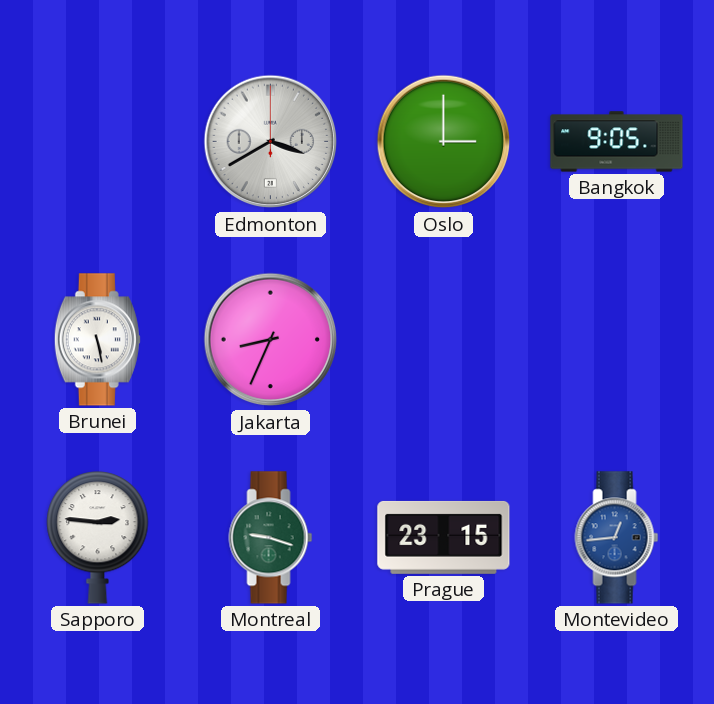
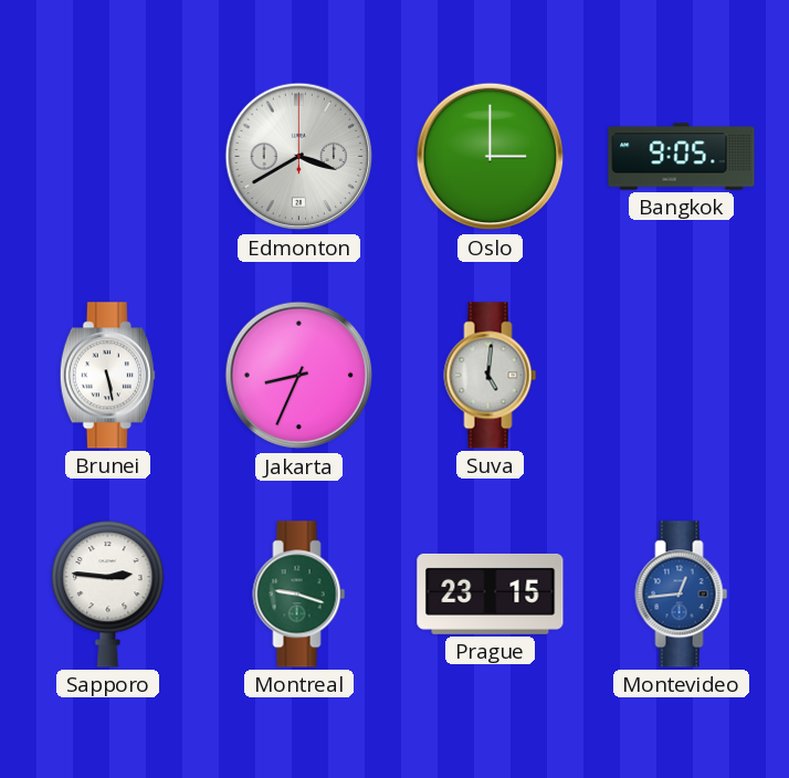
Suva: none -> 5:01
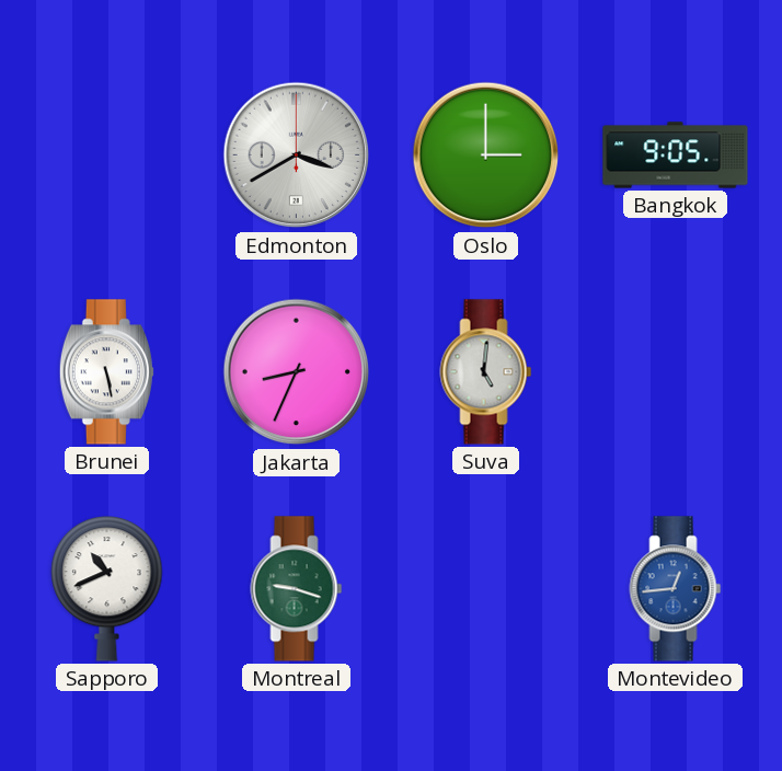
Sapporo: 2:46 -> 10:41
Prague: 23:15 -> none
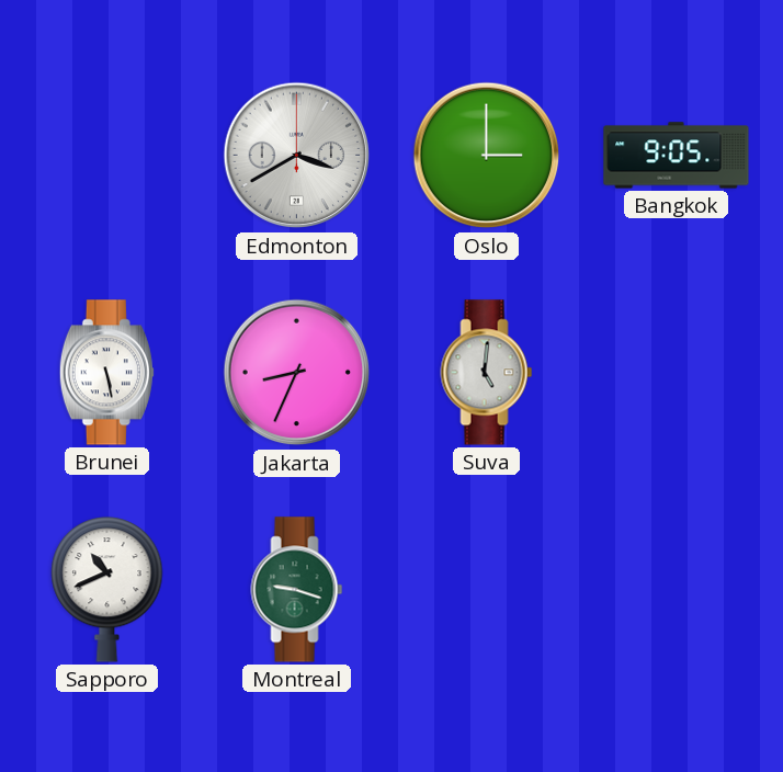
Montevideo: 12:44 -> none
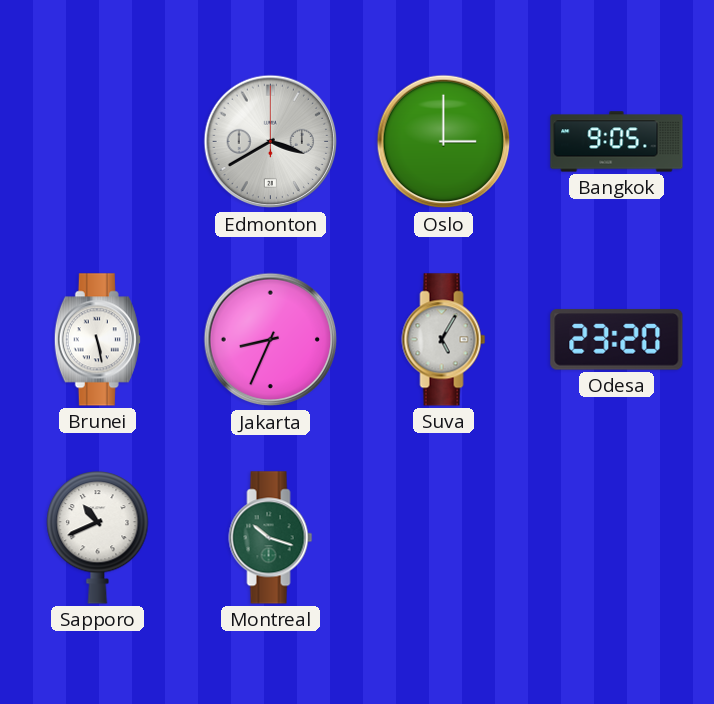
Suva: 5:01 -> 5:05
Odesa: none -> 23:20
Montreal: 9:18 -> 10:18
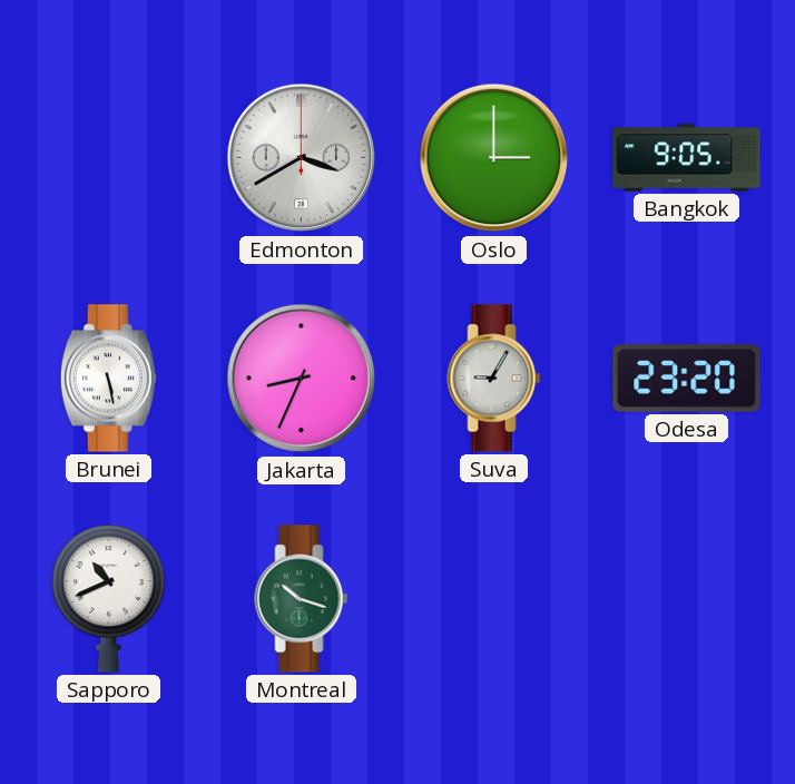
Suva: 5:05 -> 9:05
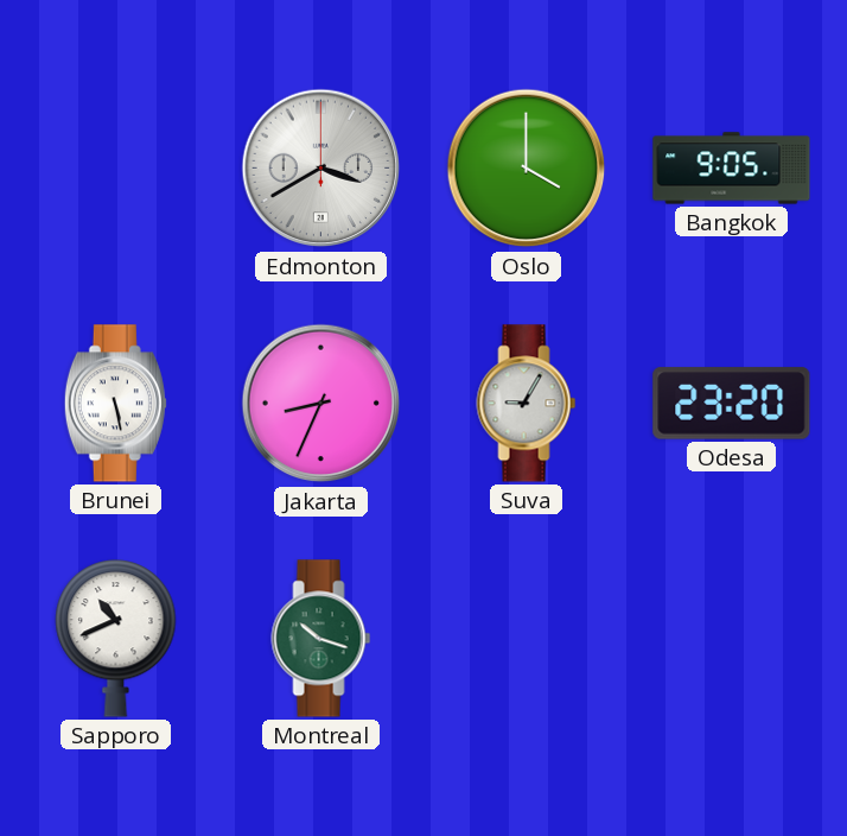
Oslo: 3:00 -> 4:00
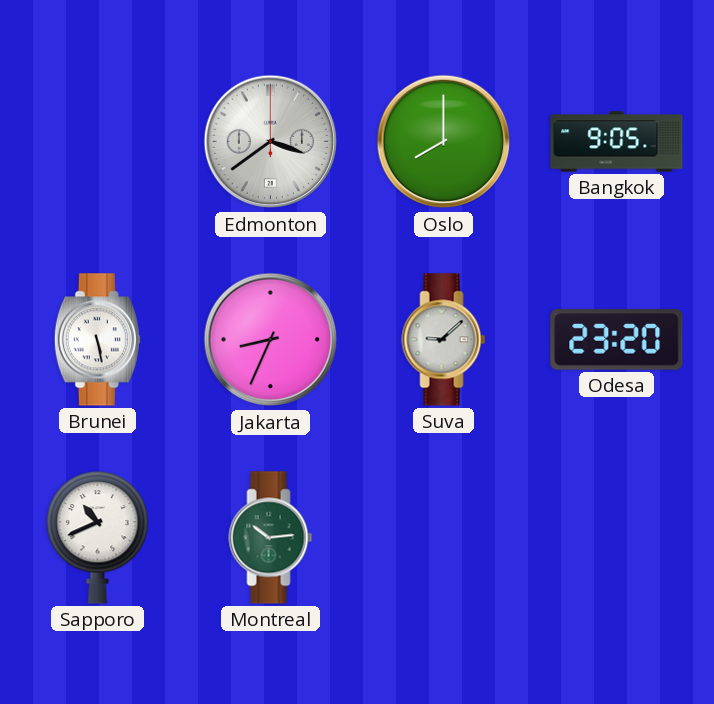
Edmonton: 3:40 -> 3:39
Oslo: 4:00 -> 8:00
Suva: 9:05 -> 9:08
Montreal: 10:18 -> 10:14
